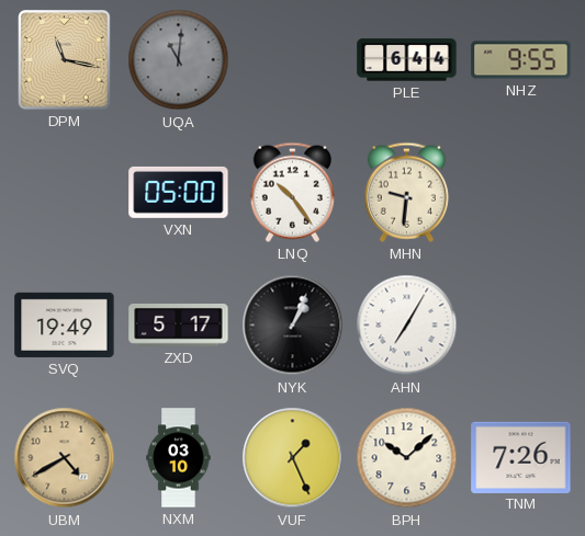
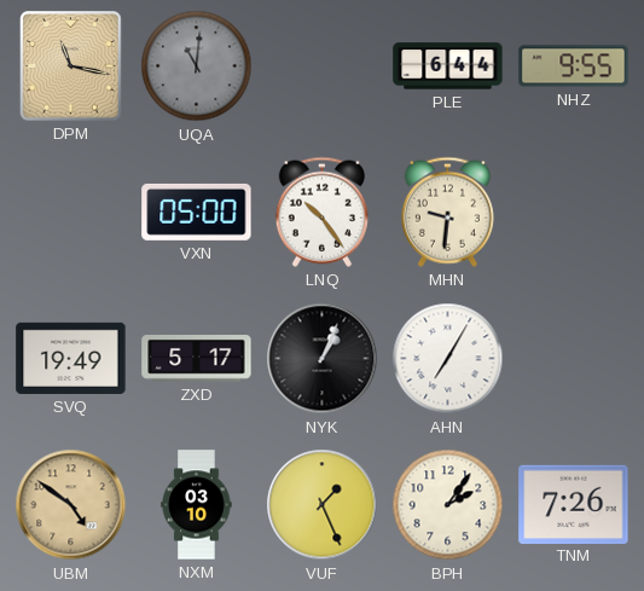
UBM: 4:40 -> 4:51
BPH: 10:08 -> 2:06
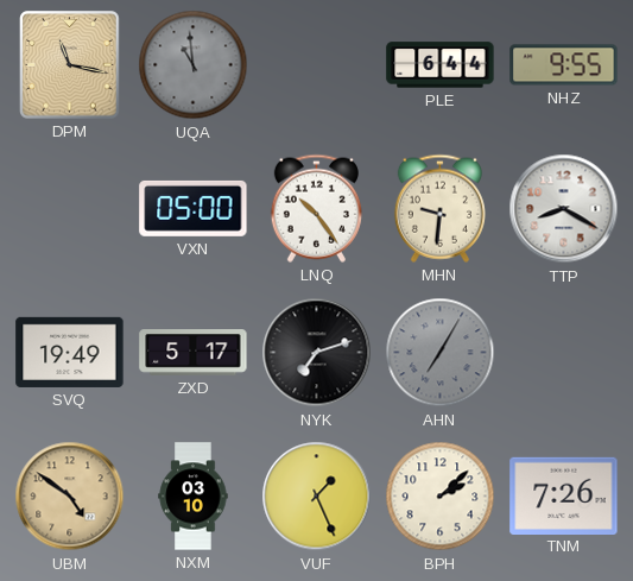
UQA: 11:01 -> 10:59
TTP: none -> 8:20
NYK: 1:04 -> 7:12
AHN dial: white -> grey
BPH: 2:06 -> 2:08
